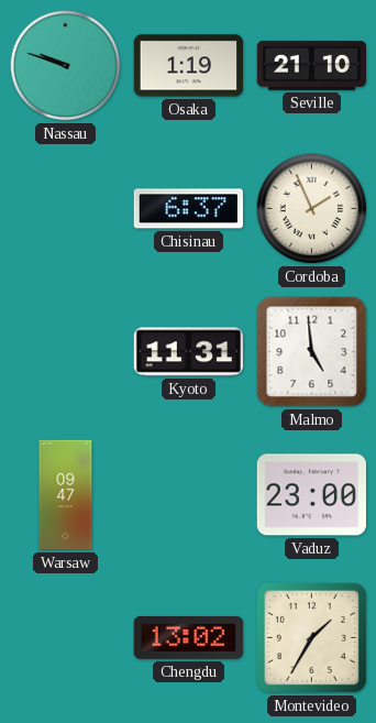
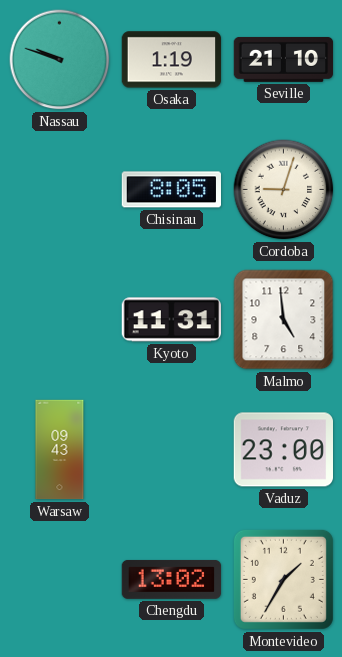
Chisinau: 6:37 -> 8:05
Cordoba: 1:56 -> 9:03
Warsaw: 09:47 -> 09:43
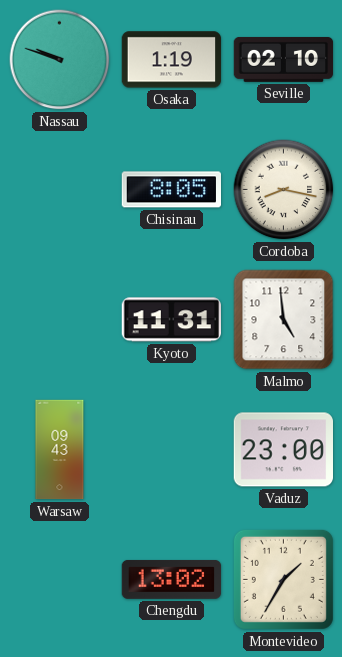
Seville: 21:10 -> 02:10
Cordoba: 9:03 -> 8:17
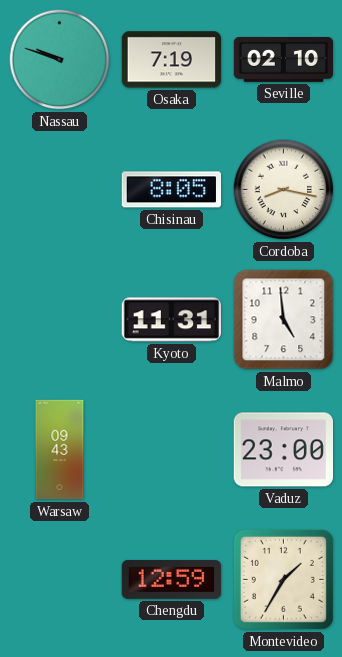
Osaka: 1:19 -> 7:19
Chengdu: 13:02 -> 12:59
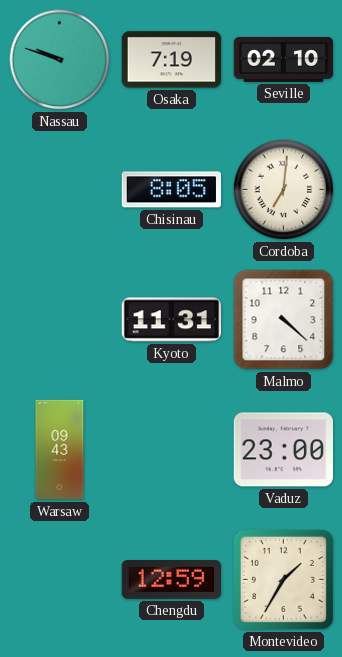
Cordoba: 8:17 -> 7:01
Malmo: 4:59 -> 4:22
